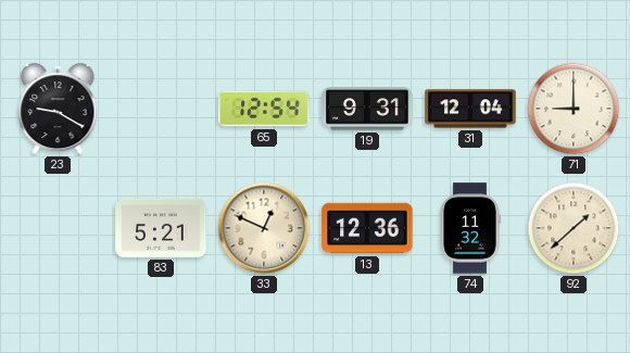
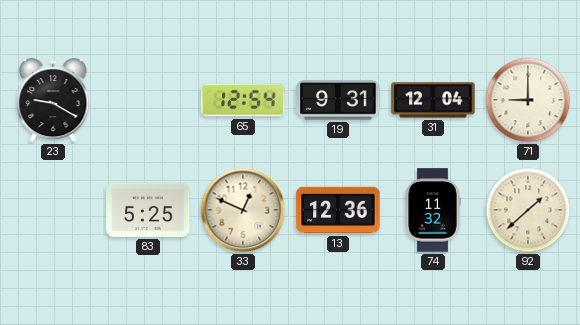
83: 5:21 -> 5:25
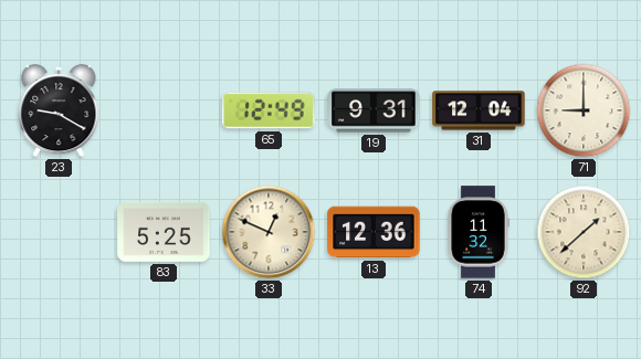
65: 12:54 -> 12:49
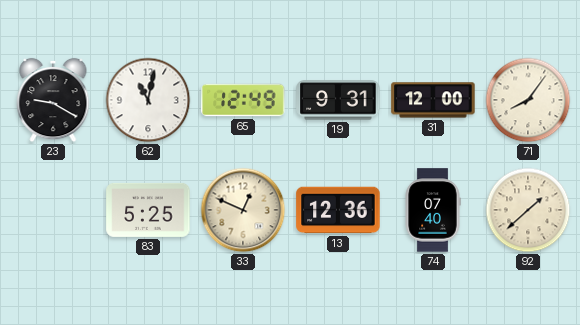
62: none -> 11:02
31: 12:04 -> 12:00
71: 9:00 -> 8:06
74: 11:32 -> 07:40
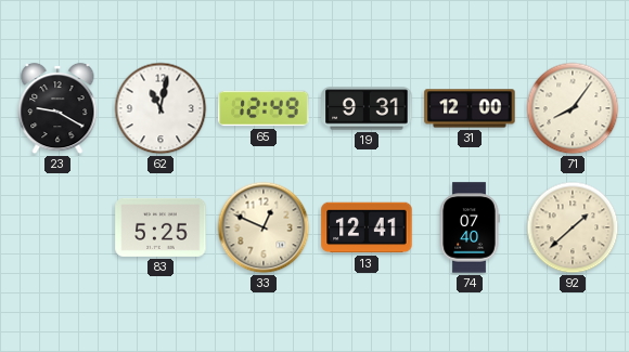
13: 12:36 -> 12:41
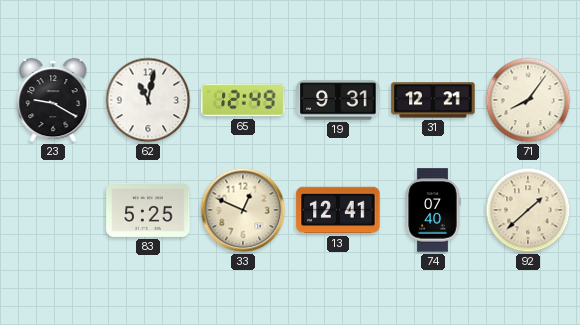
31: 12:00 -> 12:21
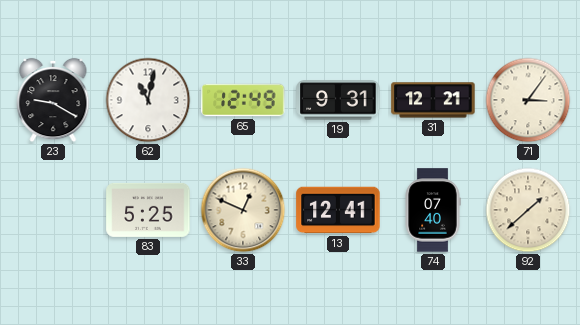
71: 8:06 -> 3:06
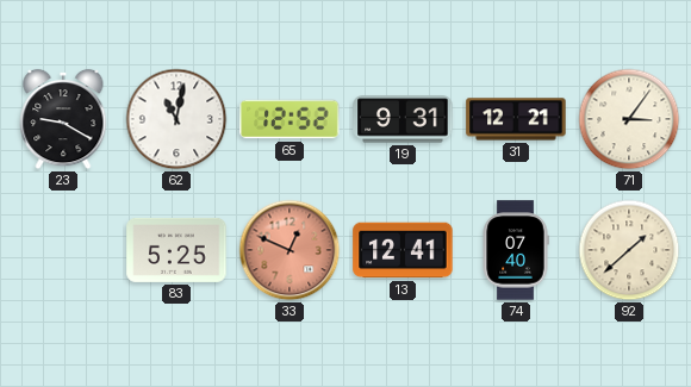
65: 12:49 -> 12:52
33 dial: cream -> salmon
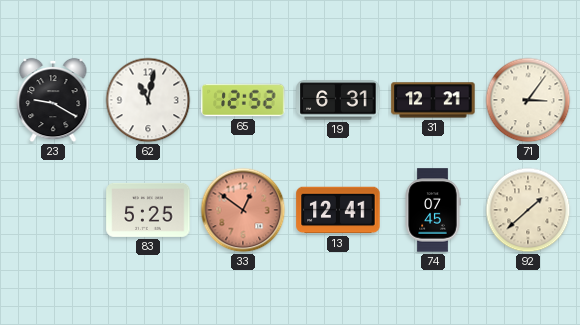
19: 9:31 -> 6:31
33: 12:49 -> 12:51
74: 07:40 -> 07:45
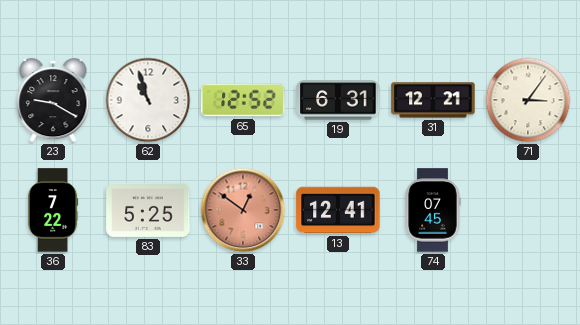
62: 11:02 -> 10:57
36: none -> 7:22
92: 1:38 -> none
